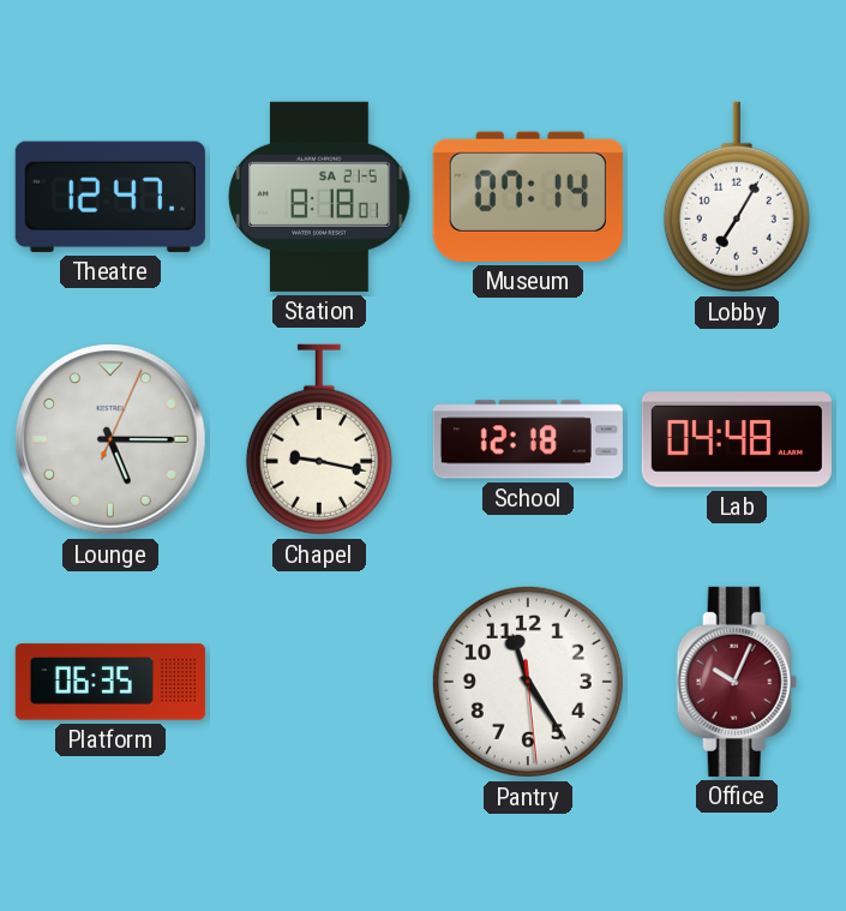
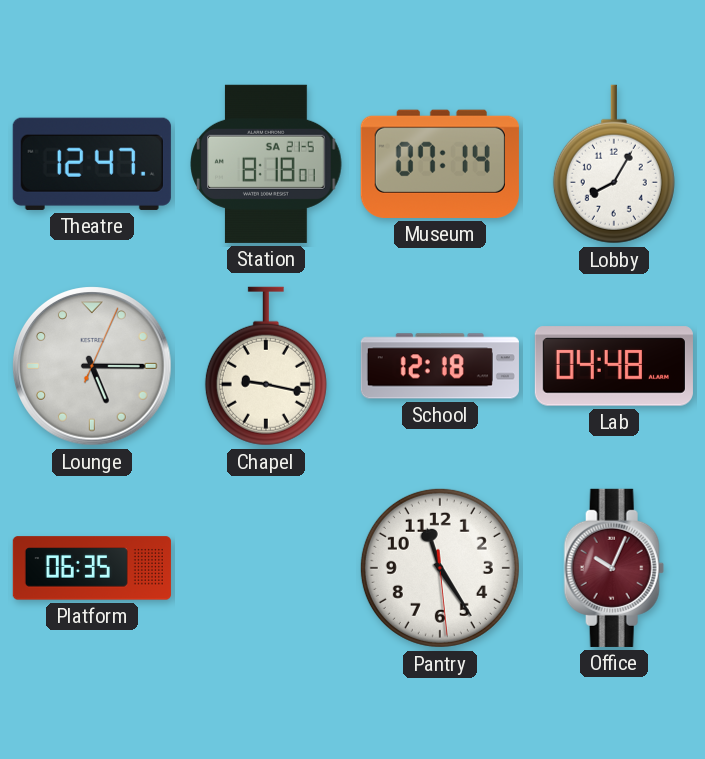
Lobby: 7:05 -> 8:05
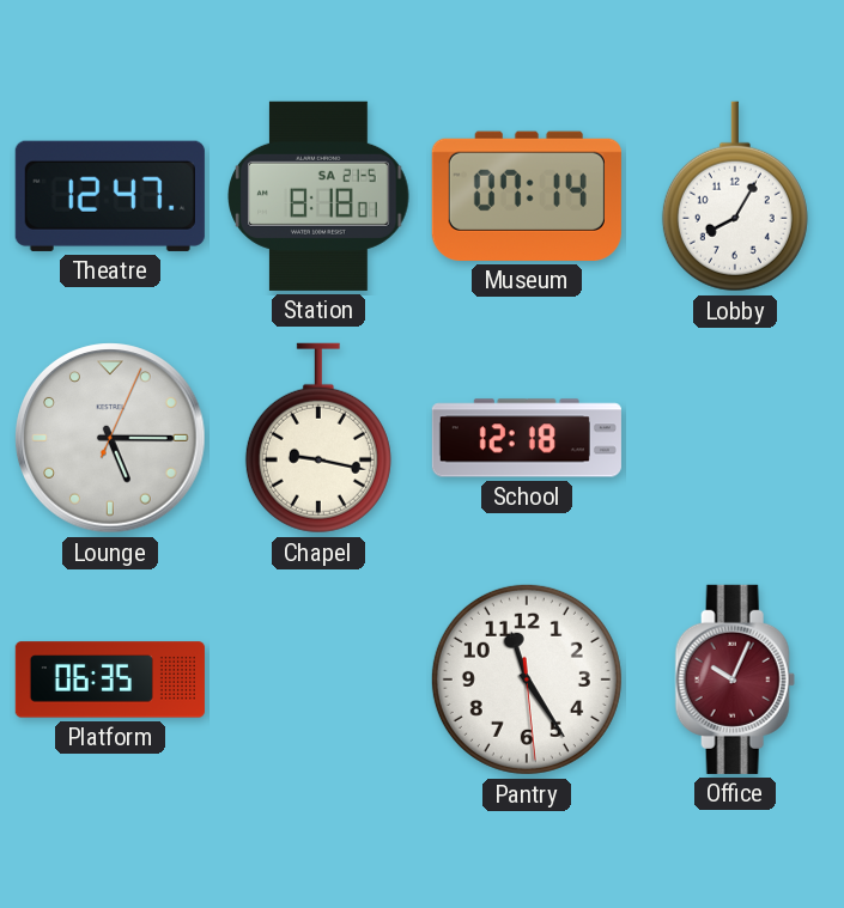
Lab: 04:48 -> none
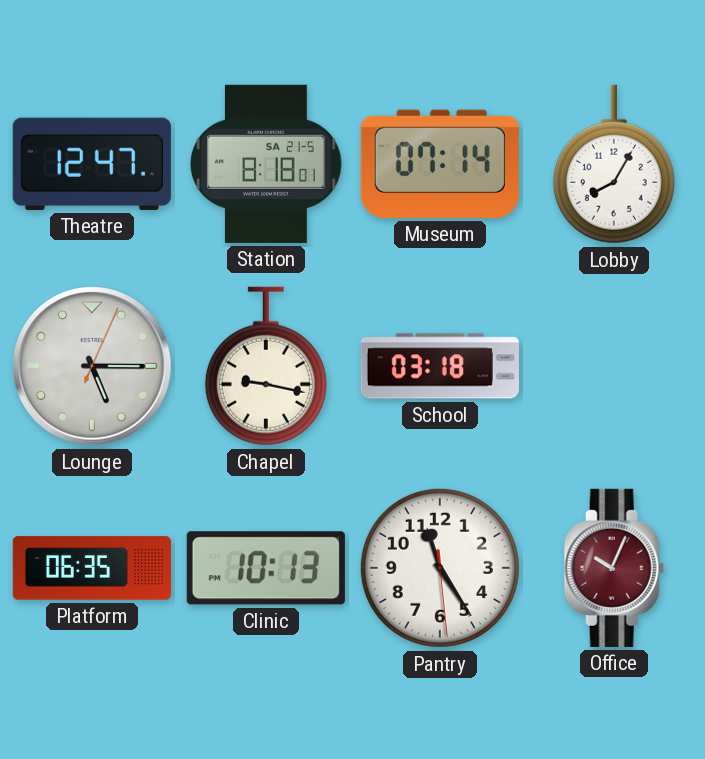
School: 12:18 -> 03:18
Clinic: none -> 10:13
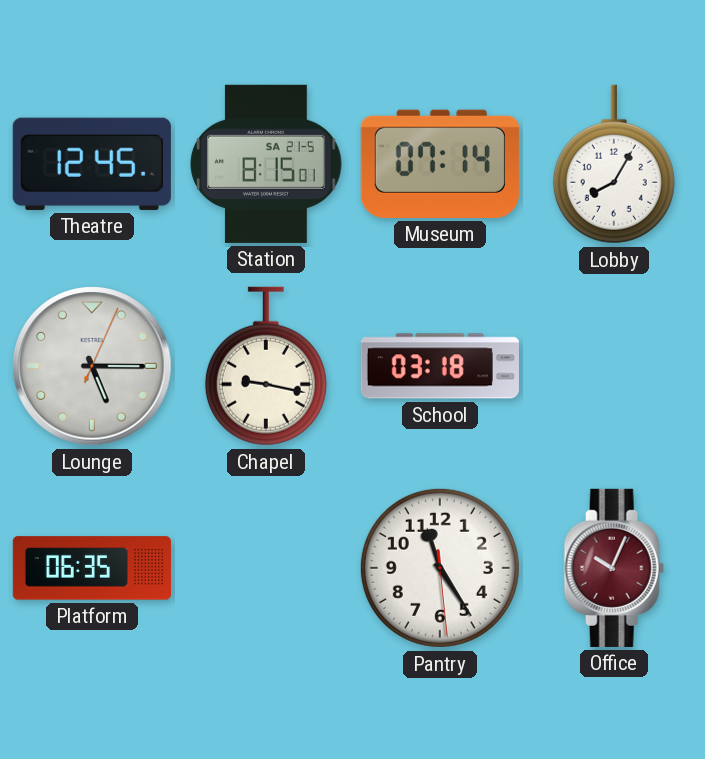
Theatre: 12:47 -> 12:45
Station: 8:18 -> 8:15
Clinic: 10:13 -> none
